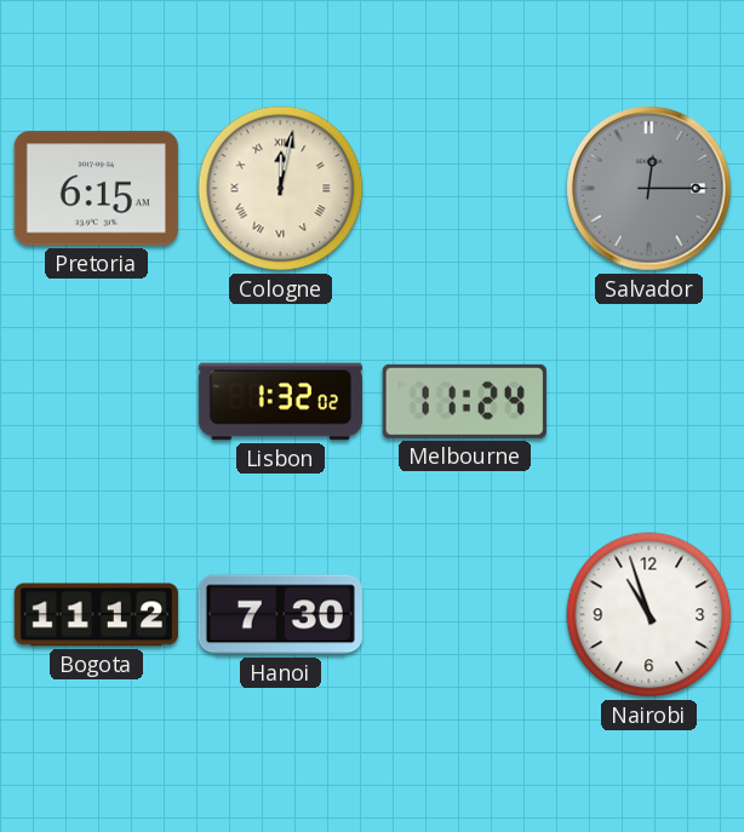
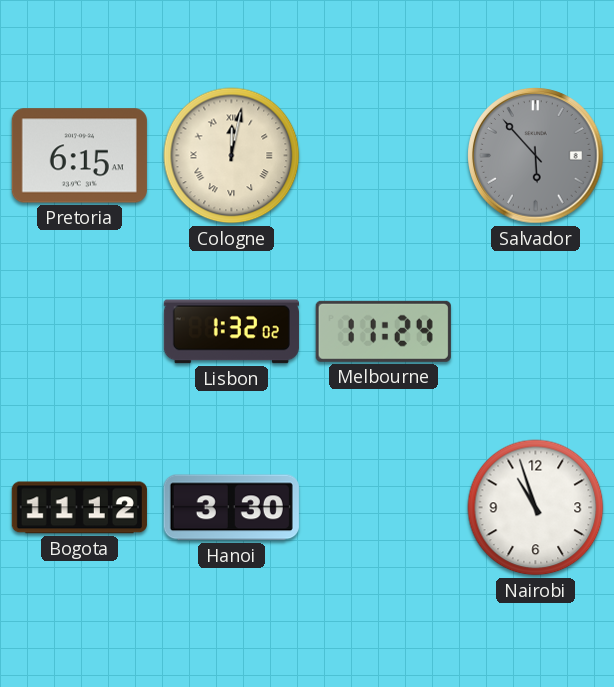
Salvador: 12:15 -> 5:53
Hanoi: 7:30 -> 3:30
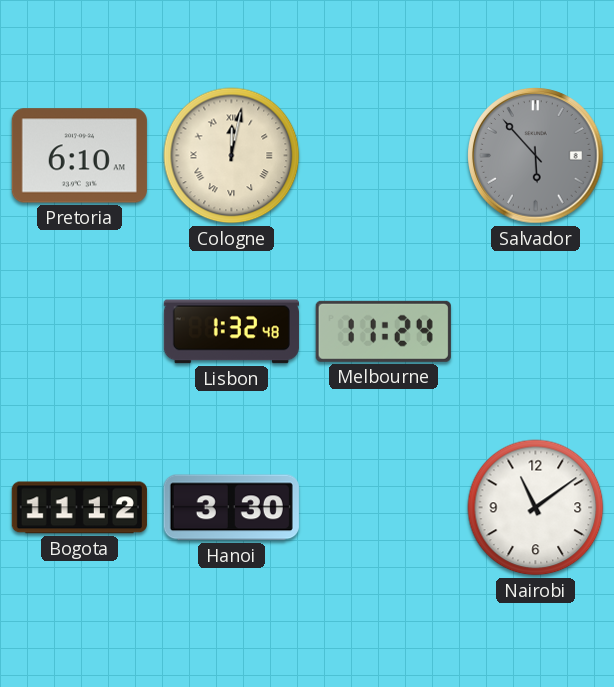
Pretoria: 6:15 -> 6:10
Lisbon: 1:32:02 -> 1:32:48
Nairobi: 10:57 -> 11:09
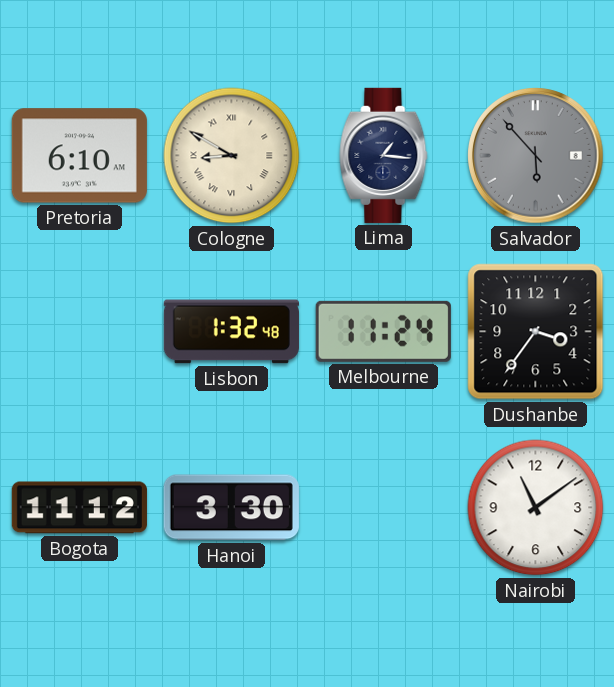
Cologne: 12:02 -> 8:50
Lima: none -> 1:16
Dushanbe: none -> 3:36
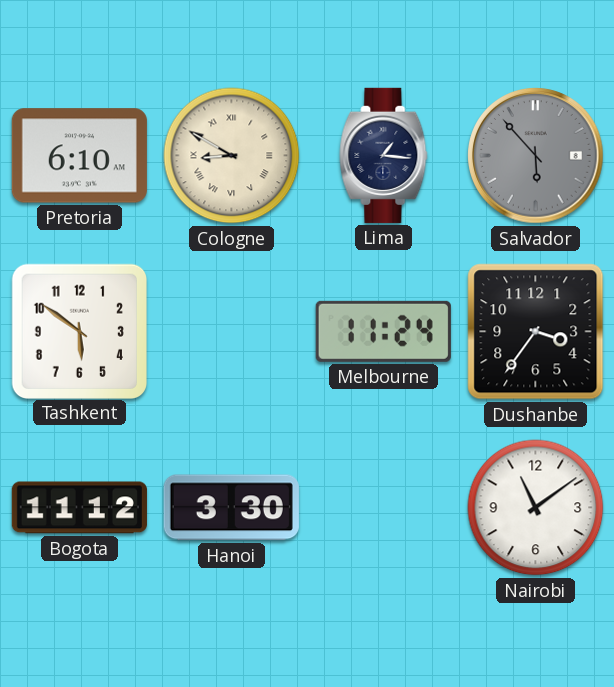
Tashkent: none -> 5:51
Lisbon: 1:32 -> none
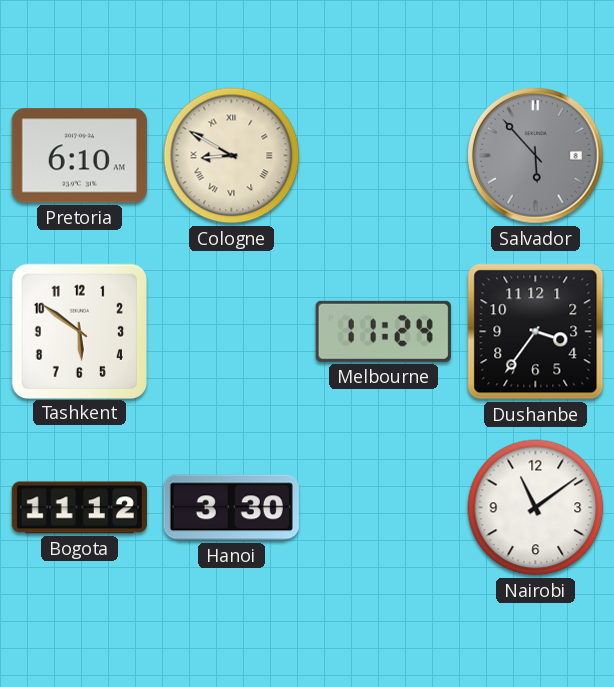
Lima: 1:16 -> none
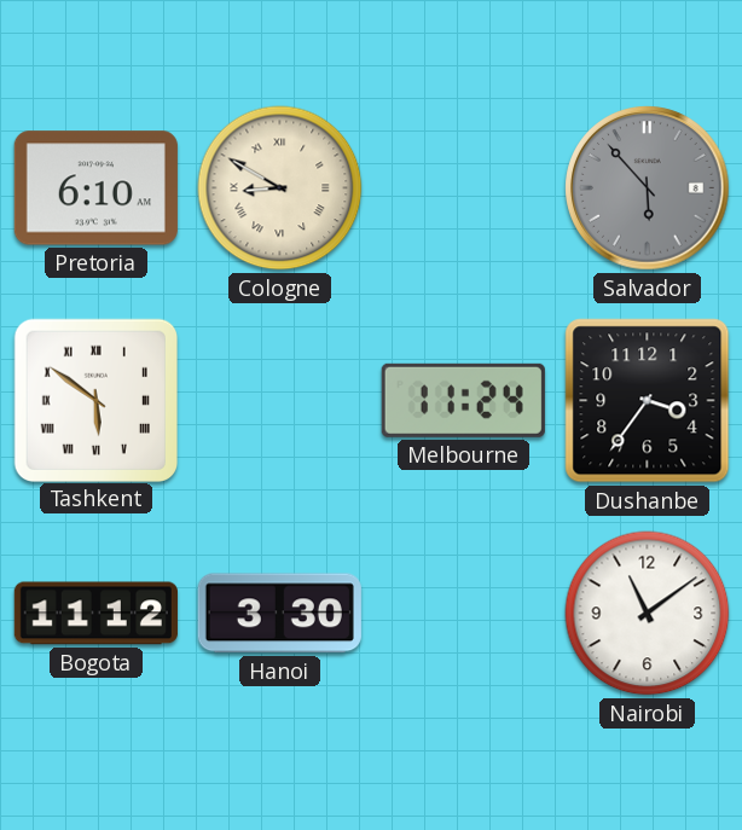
Tashkent numerals: Arabic -> Roman
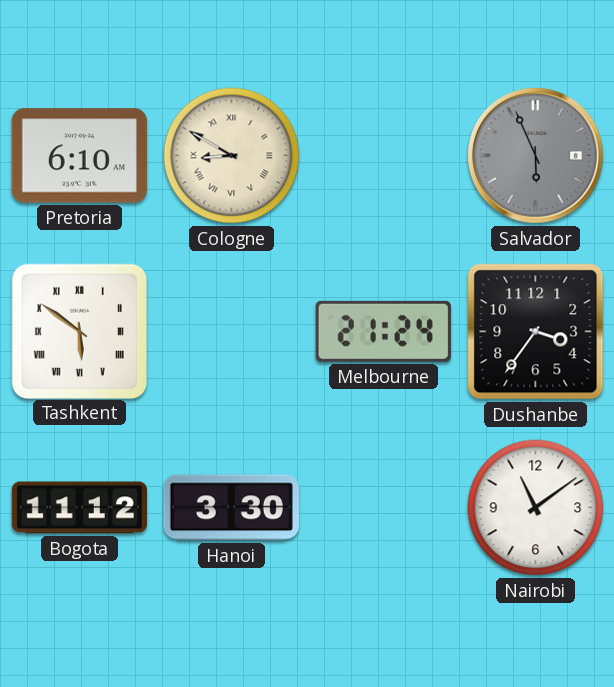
Salvador: 5:53 -> 5:56
Melbourne: 11:24 -> 21:24
